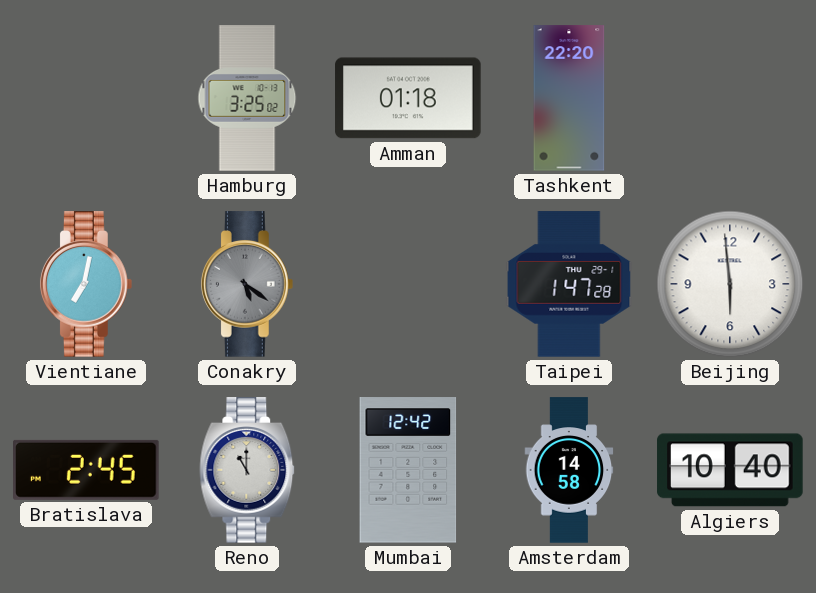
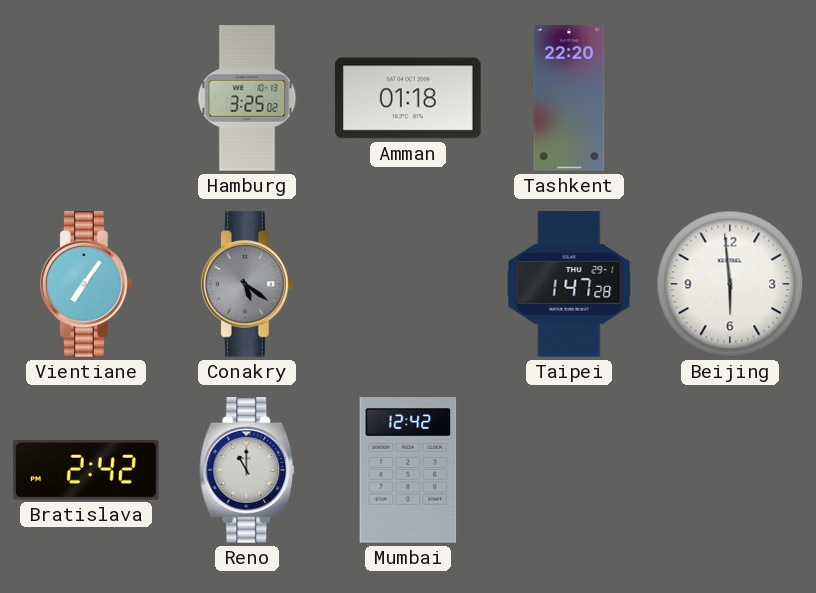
Vientiane: 7:02 -> 7:06
Bratislava: 2:45 -> 2:42
Amsterdam: 14:58 -> none
Algiers: 10:40 -> none
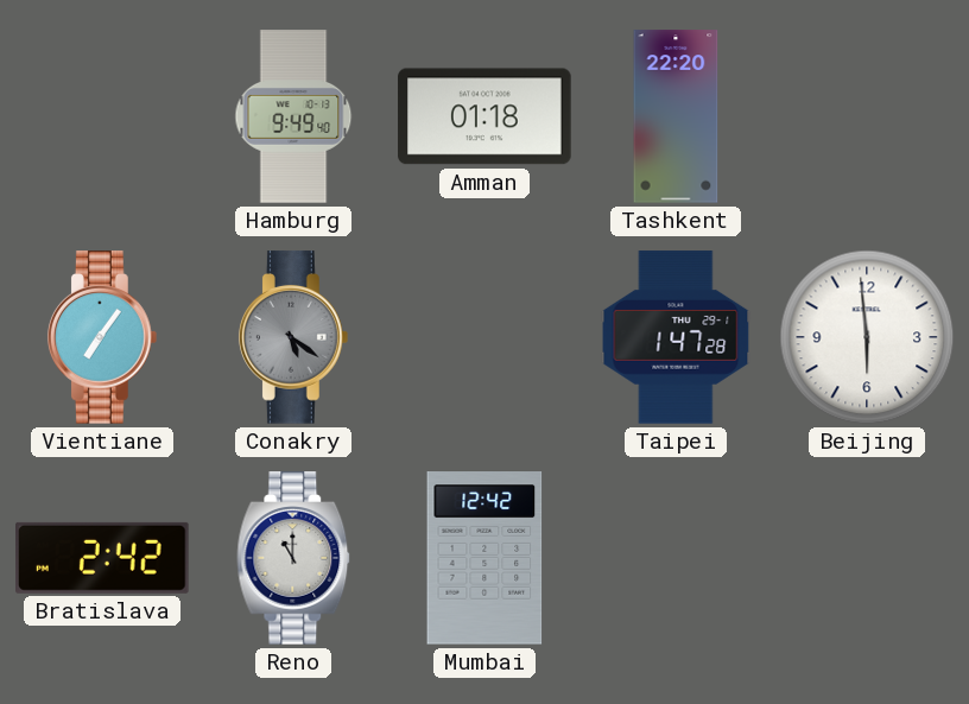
Hamburg: 3:25 -> 9:49
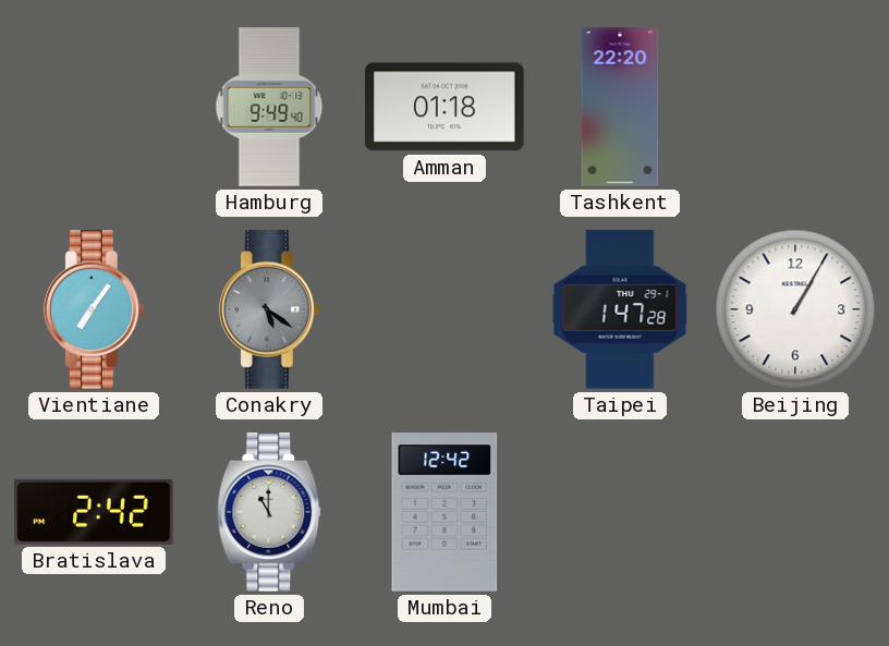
Beijing: 5:59 -> 1:05
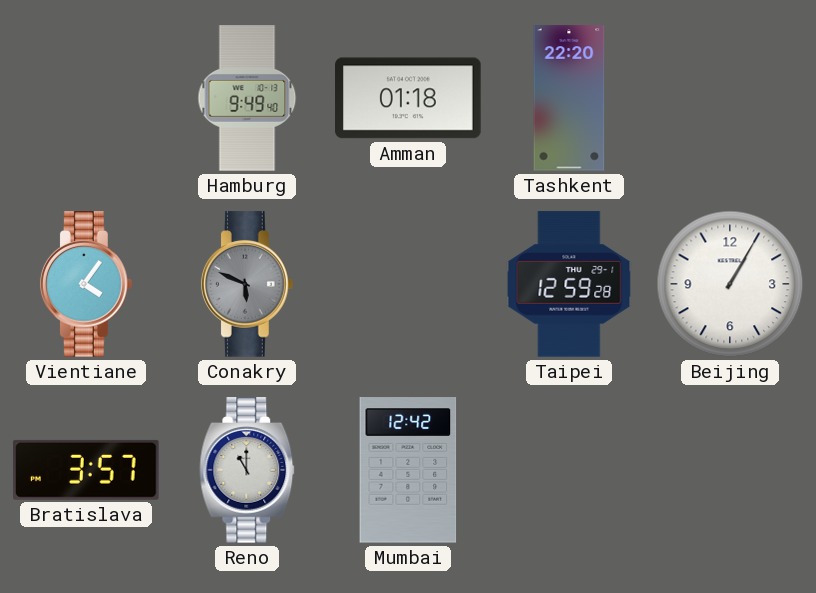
Vientiane: 7:06 -> 4:06
Conakry: 5:21 -> 5:49
Taipei: 1:47 -> 12:59
Bratislava: 2:42 -> 3:57
